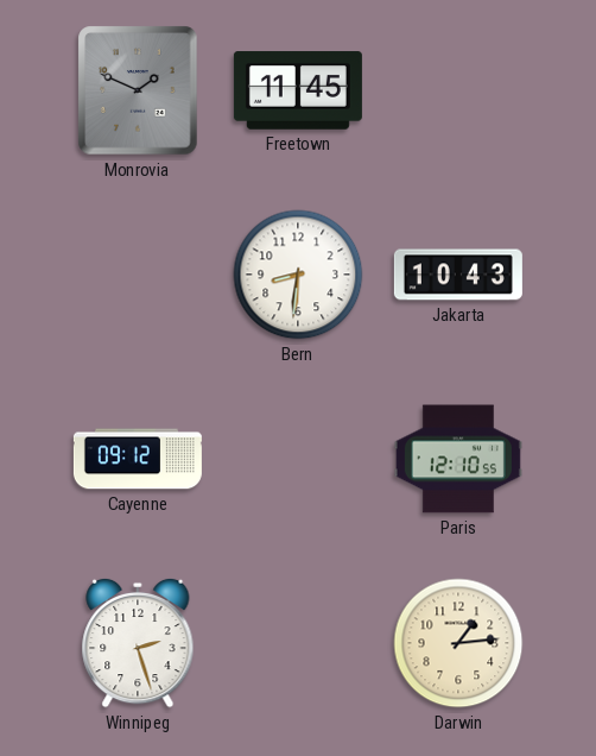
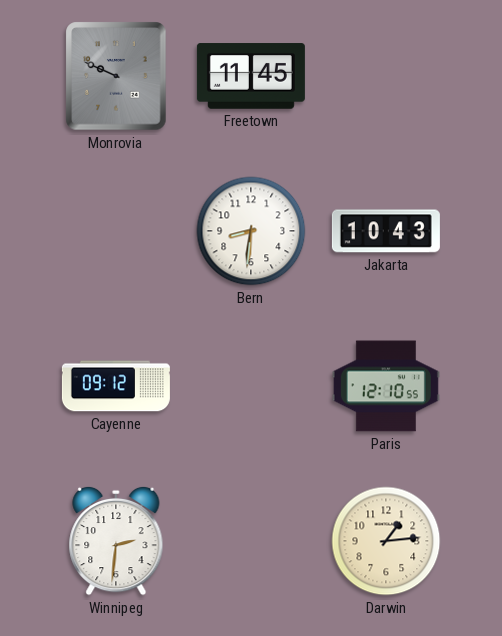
Monrovia: 1:49 -> 9:49
Winnipeg: 2:27 -> 2:31
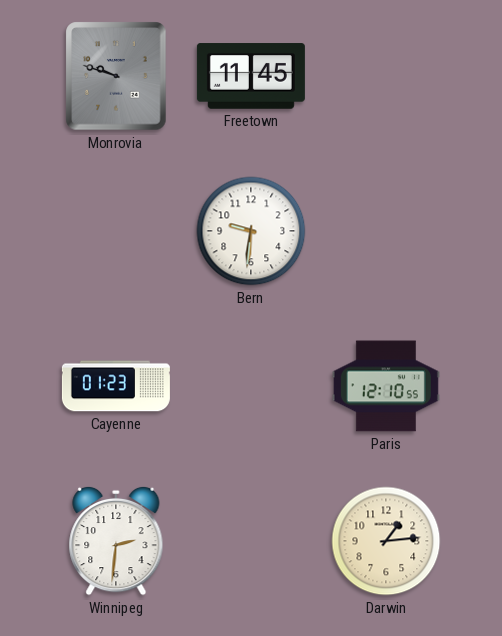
Monrovia: 9:49 -> 9:48
Bern: 8:31 -> 9:31
Jakarta: 10:43 -> none
Cayenne: 09:12 -> 01:23
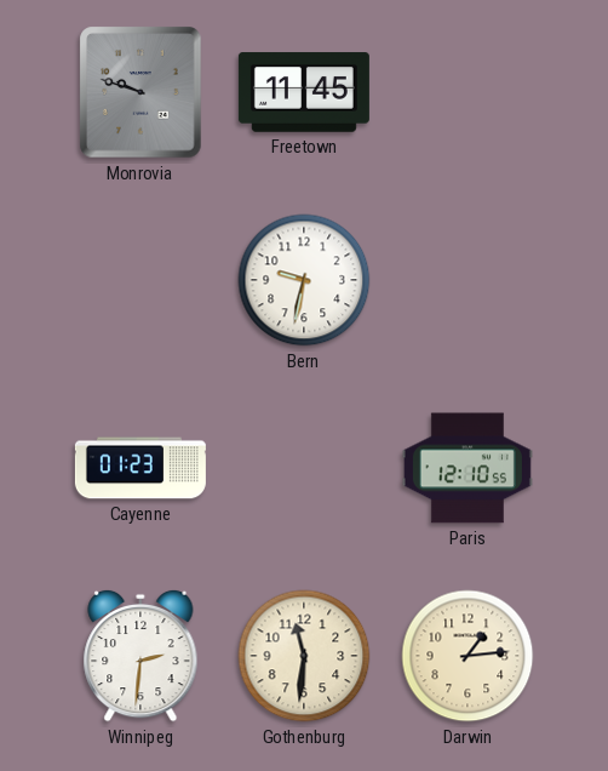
Bern: 9:31 -> 9:32
Gothenburg: none -> 11:31
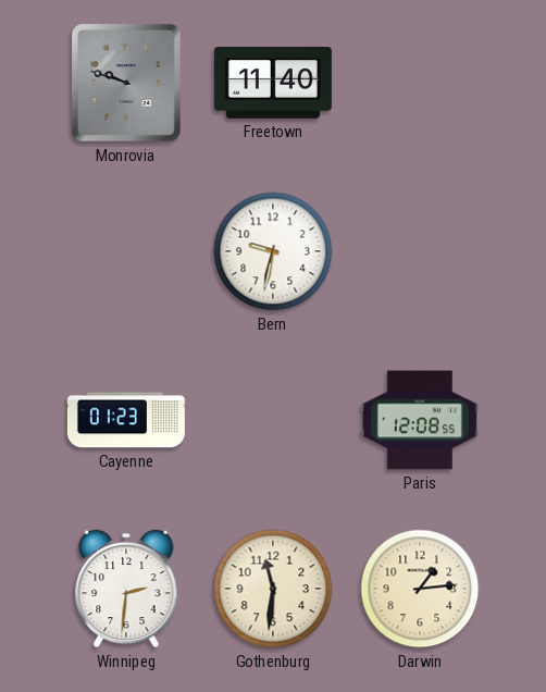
Freetown: 11:45 -> 11:40
Paris: 12:10 -> 12:08
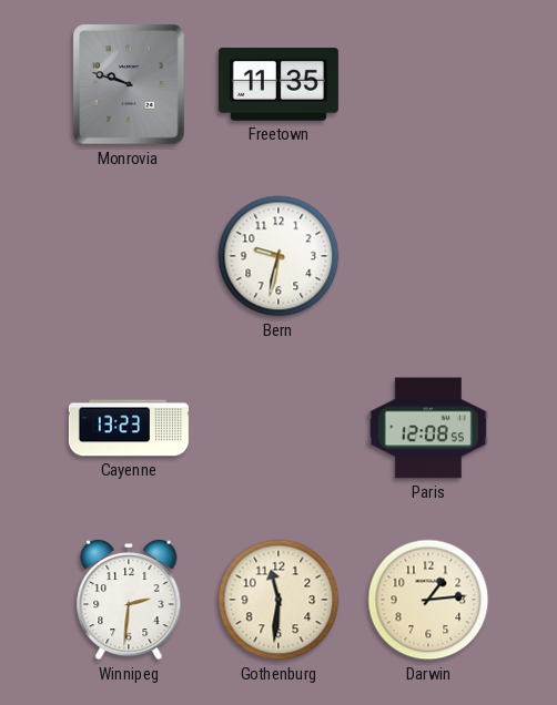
Freetown: 11:40 -> 11:35
Cayenne: 01:23 -> 13:23
